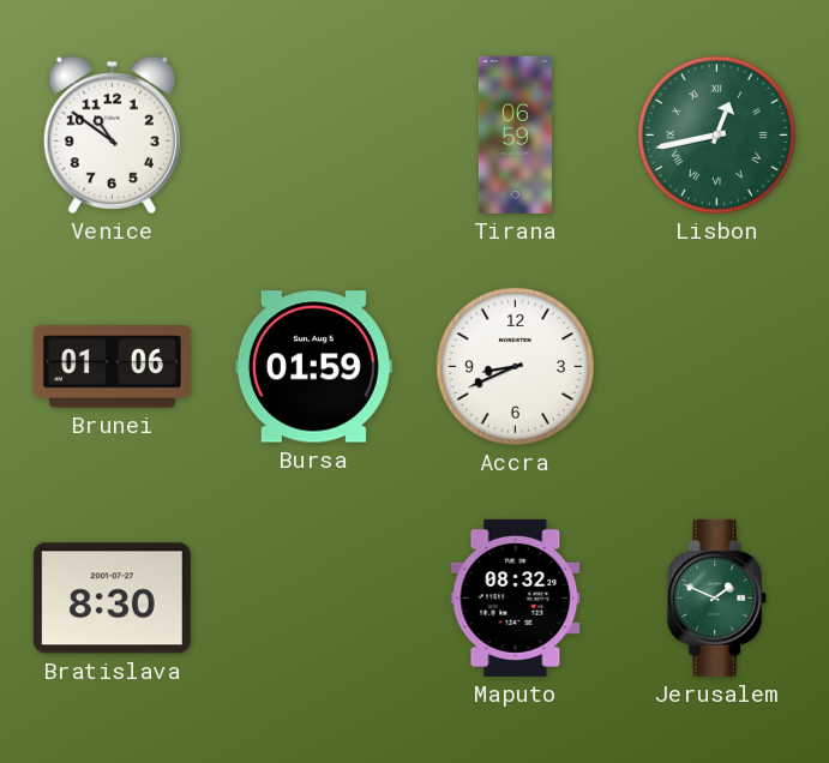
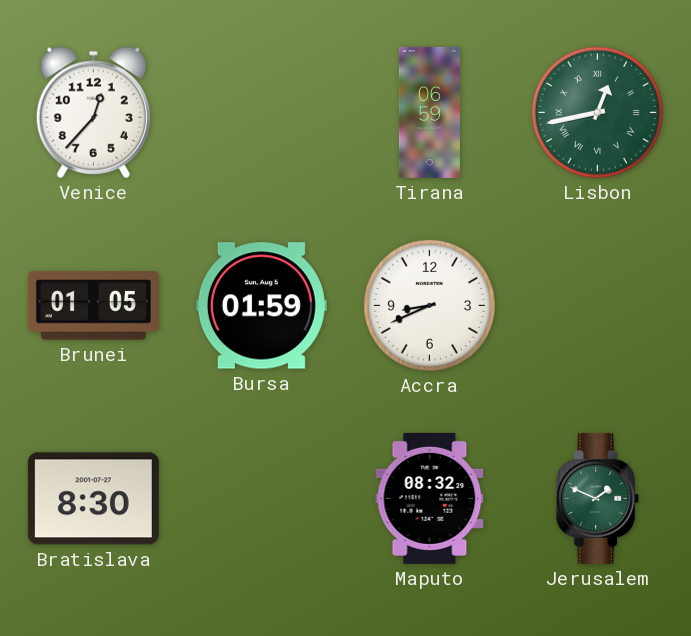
Venice: 10:51 -> 12:37
Brunei: 01:06 -> 01:05
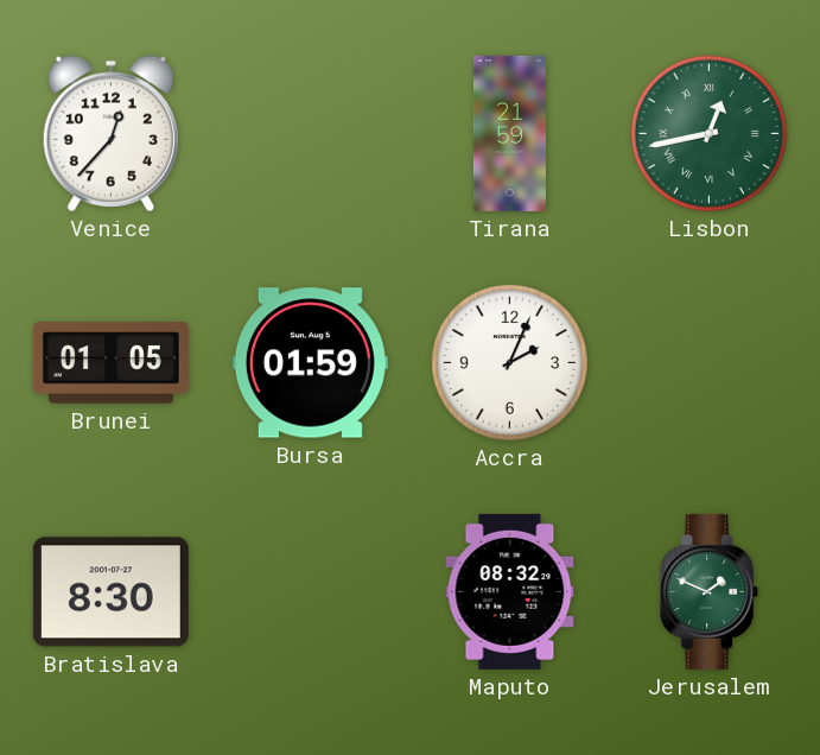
Tirana: 06:59 -> 21:59
Accra: 8:41 -> 2:04
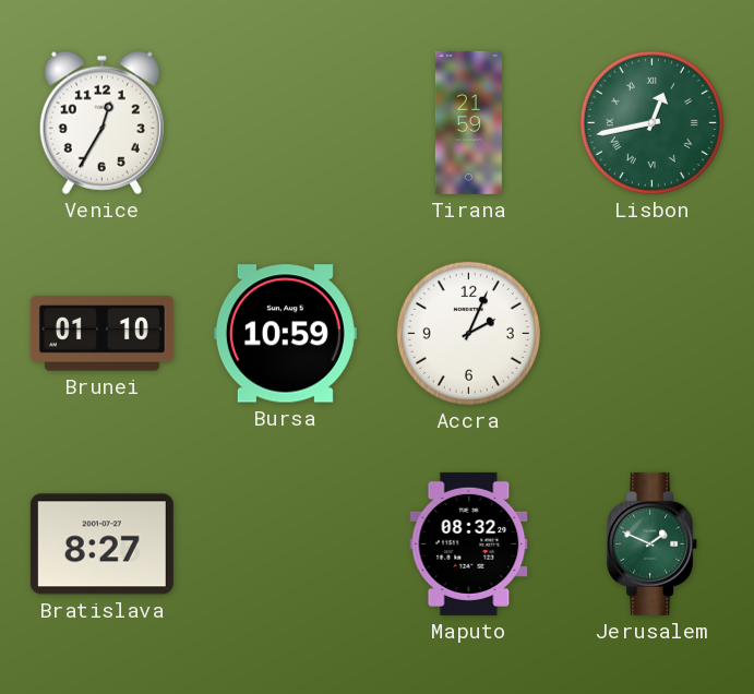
Venice: 12:37 -> 12:35
Brunei: 01:05 -> 01:10
Bursa: 01:59 -> 10:59
Bratislava: 8:30 -> 8:27
